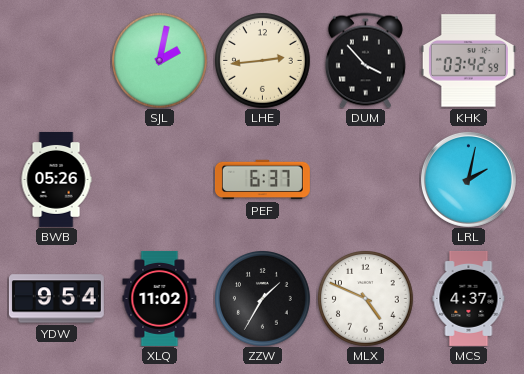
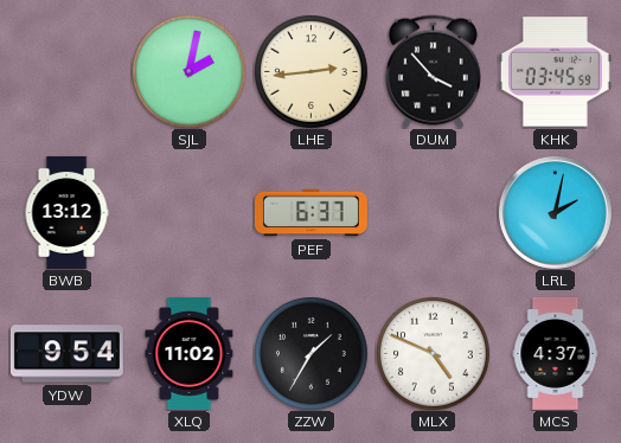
KHK: 03:42 -> 03:45
BWB: 05:26 -> 13:12
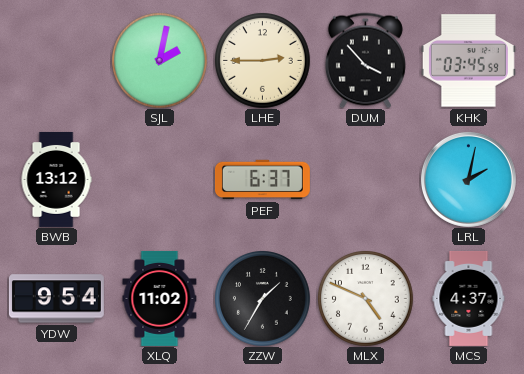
LHE: 2:44 -> 2:45
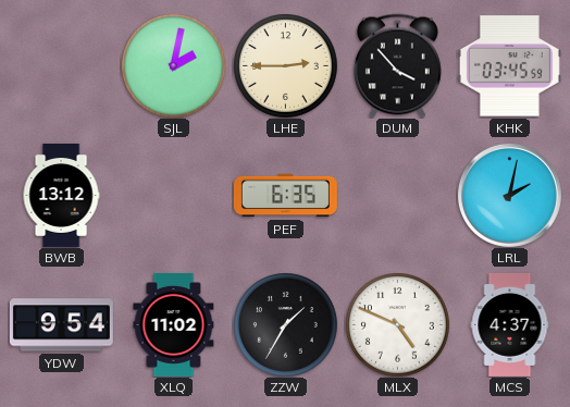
PEF: 6:37 -> 6:35
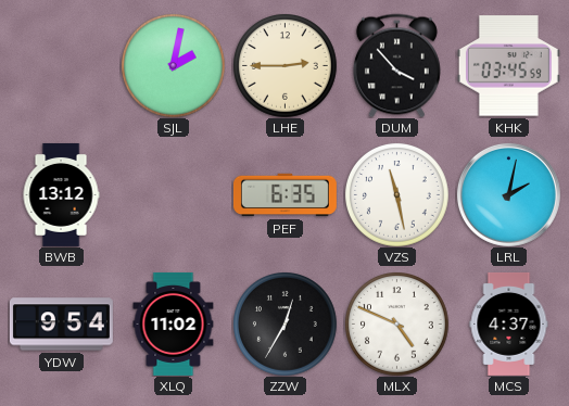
VZS: none -> 11:28
ZZW: 1:35 -> 12:35
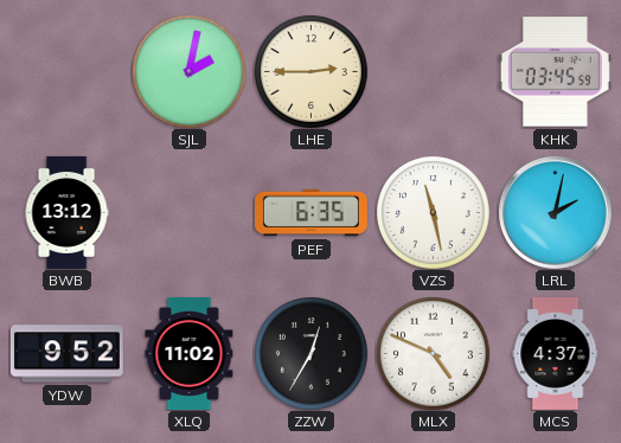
DUM: 3:53 -> none
YDW: 9:54 -> 9:52
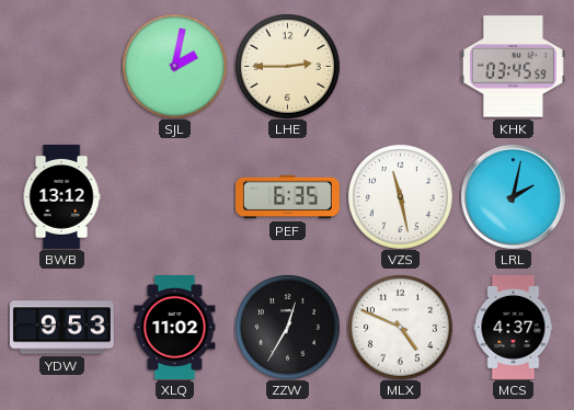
YDW: 9:52 -> 9:53
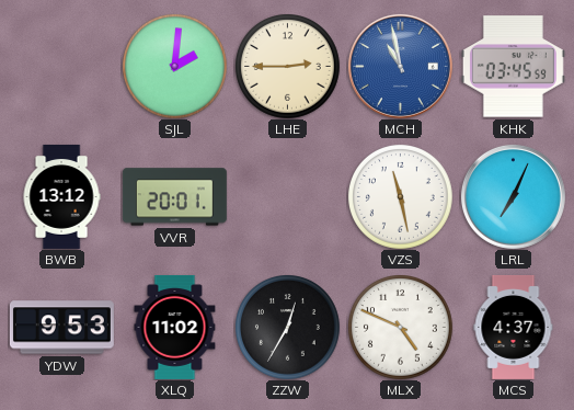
SJL: 2:02 -> 2:01
MCH: none -> 10:58
VVR: none -> 20:01
PEF: 6:35 -> none
LRL: 2:02 -> 7:04
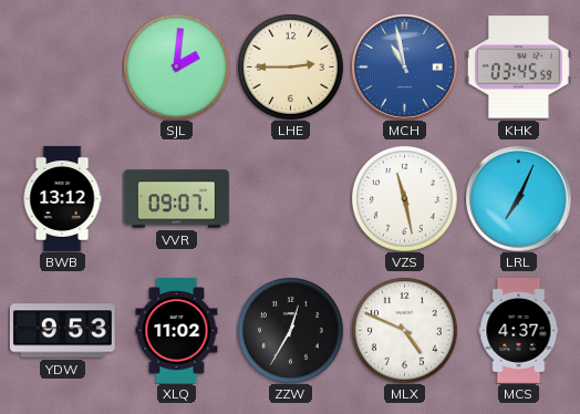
VVR: 20:01 -> 09:07
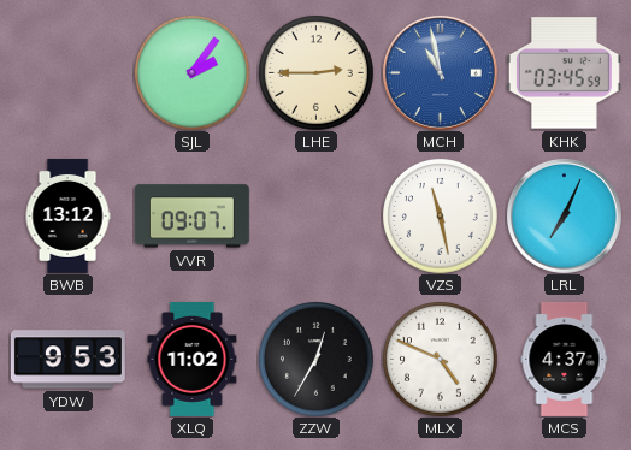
SJL: 2:01 -> 2:06
